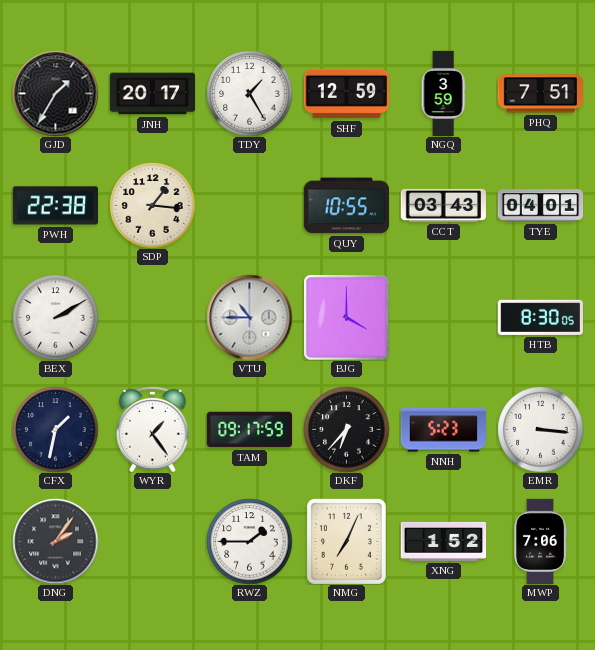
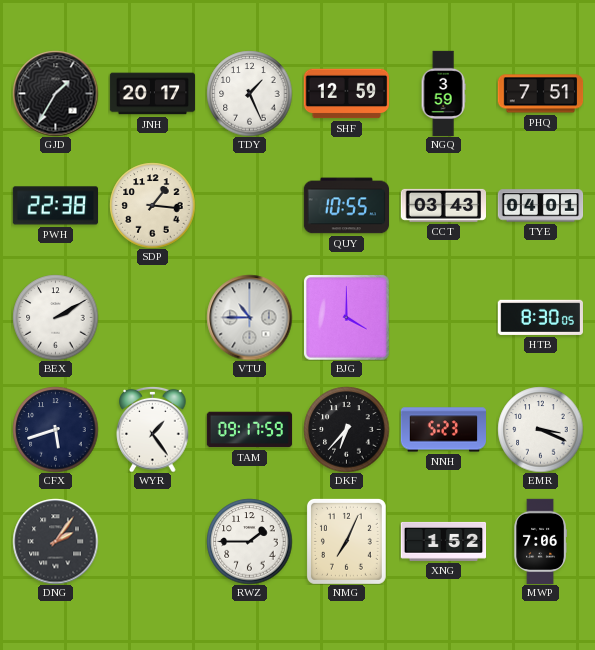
TDY: 1:25 -> 1:26
CFX: 1:32 -> 5:42
EMR: 3:16 -> 3:19
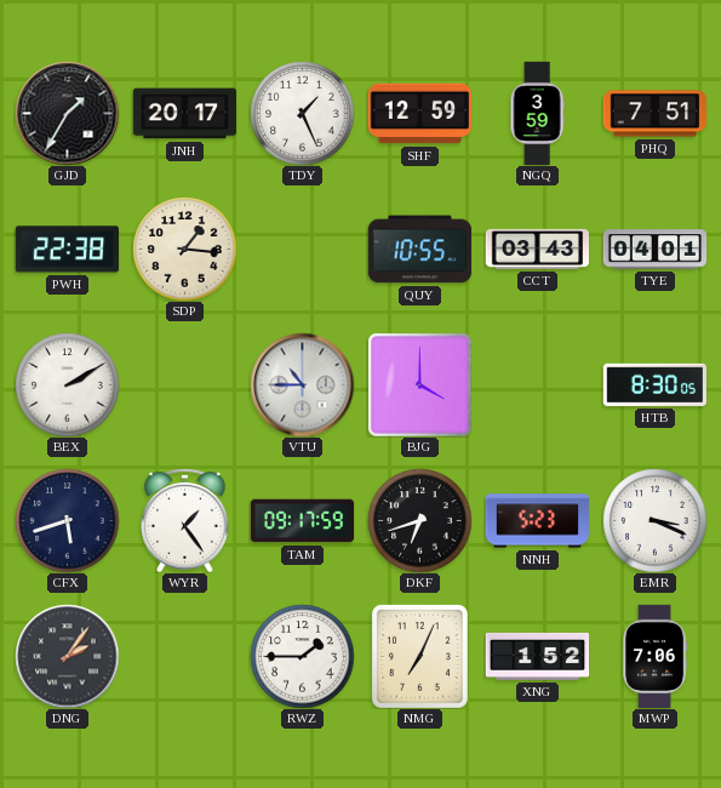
DKF: 6:37 -> 6:42
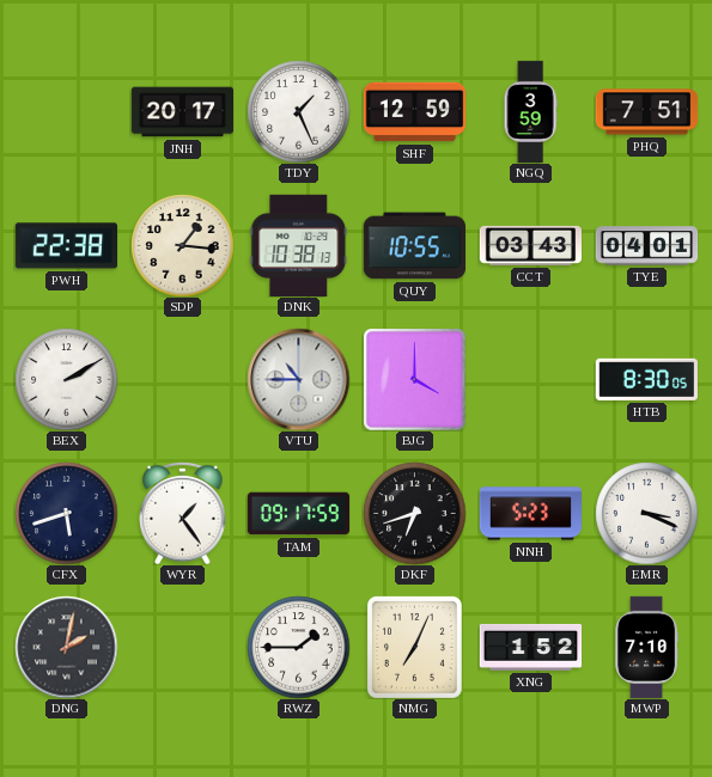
GJD: 1:35 -> none
DNK: none -> 10:38
DNG: 2:06 -> 2:02
MWP: 7:06 -> 7:10
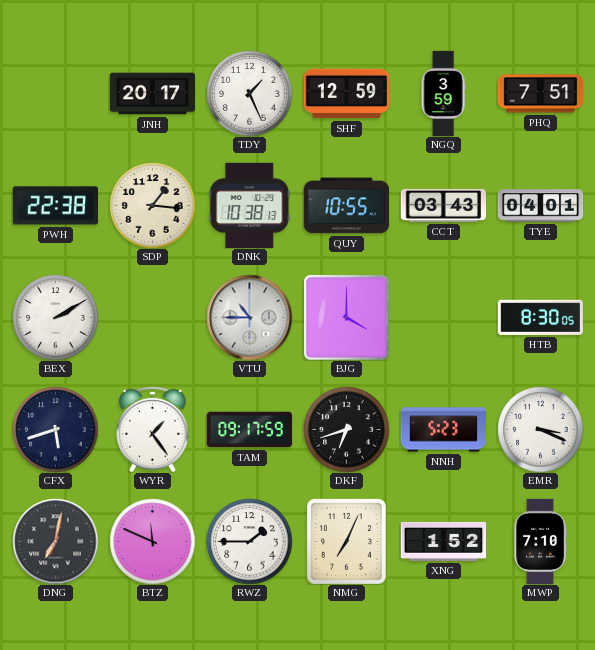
DNG: 2:02 -> 7:02
BTZ: none -> 11:49
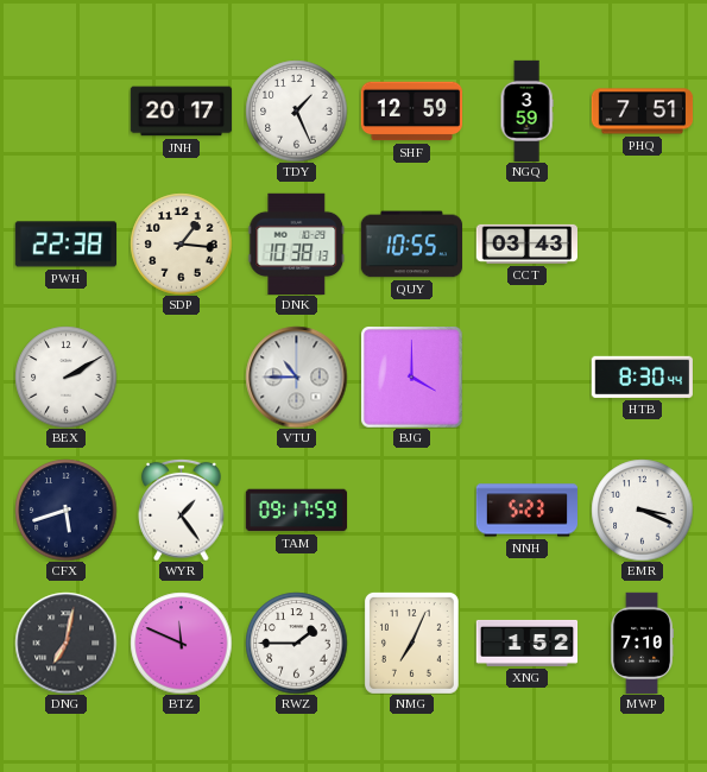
TYE: 04:01 -> none
HTB: 8:30:05 -> 8:30:44
DKF: 6:42 -> none
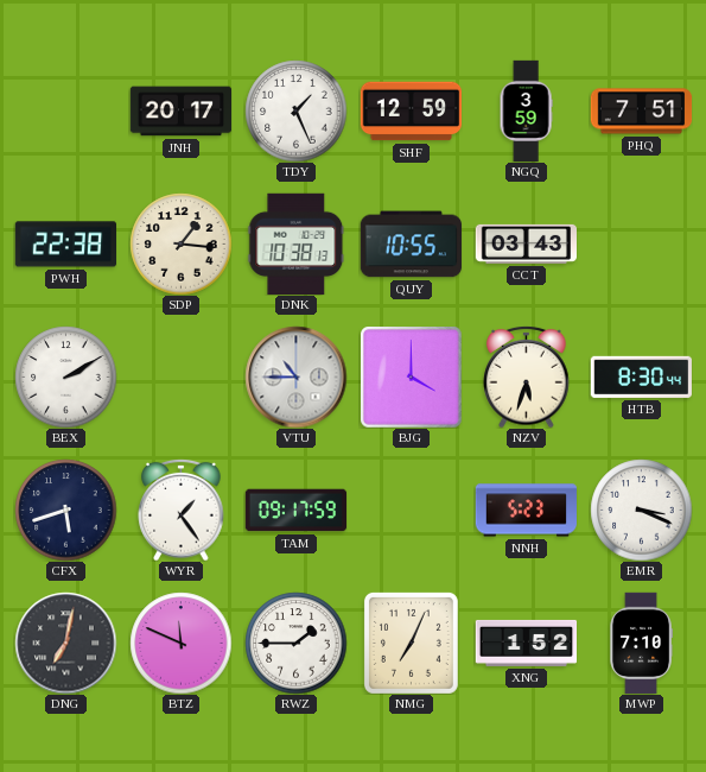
NZV: none -> 5:33
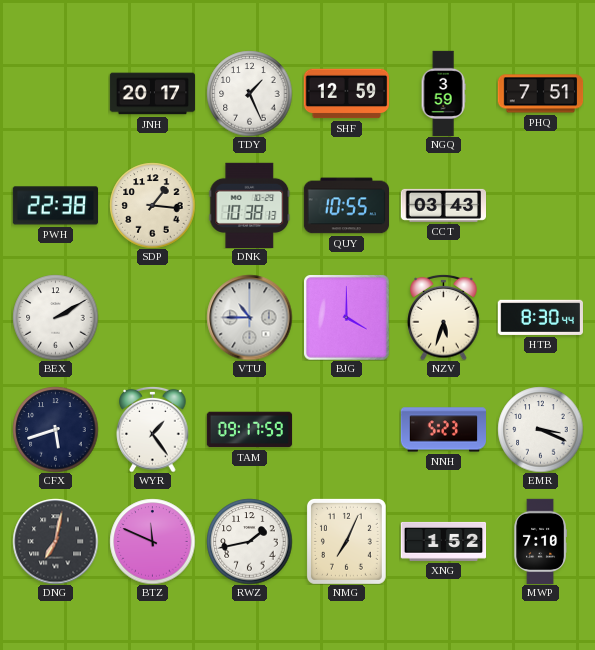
RWZ: 1:45 -> 1:43
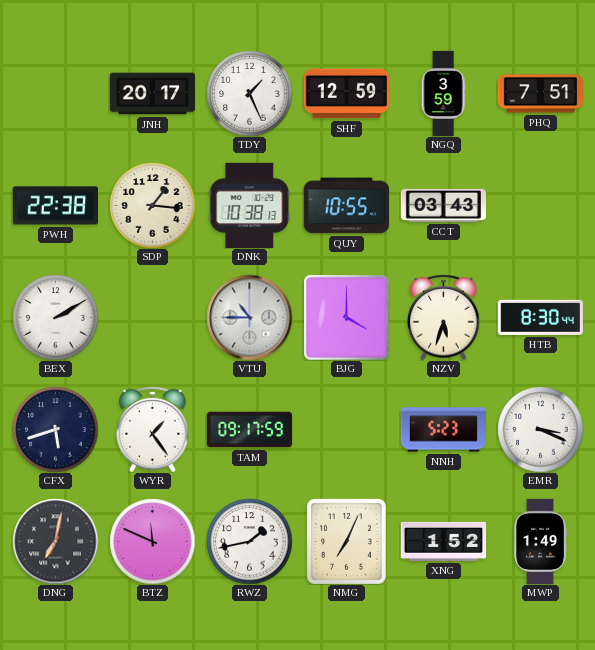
MWP: 7:10 -> 1:49
